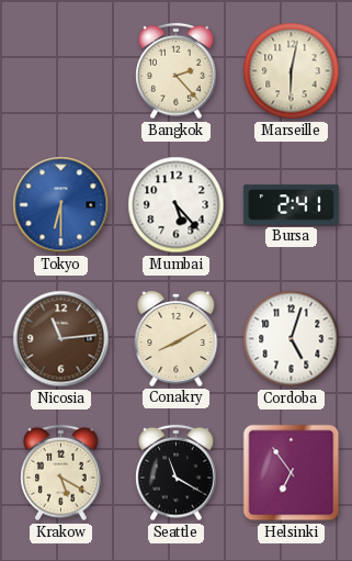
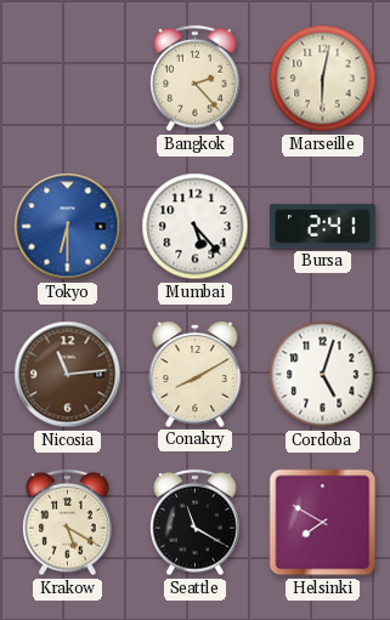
Helsinki: 6:54 -> 7:50
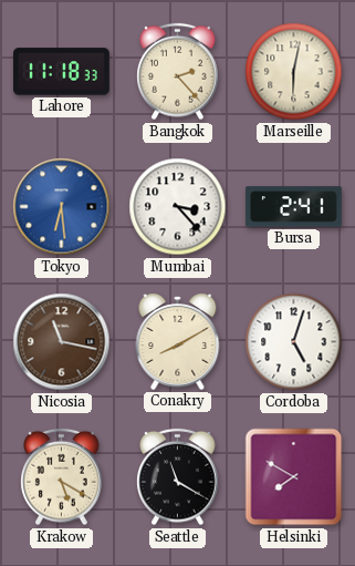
Lahore: none -> 11:18
Tokyo: 6:30 -> 6:29
Mumbai: 5:23 -> 3:23
Nicosia: 11:14 -> 11:17
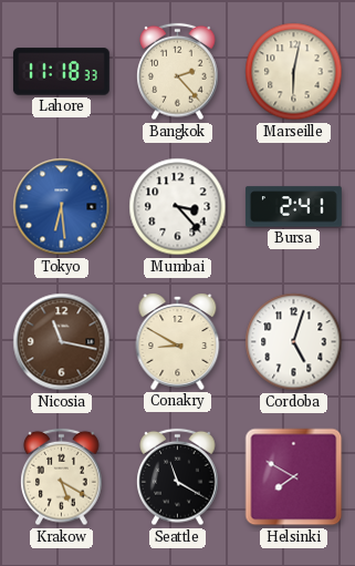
Conakry: 8:10 -> 8:50
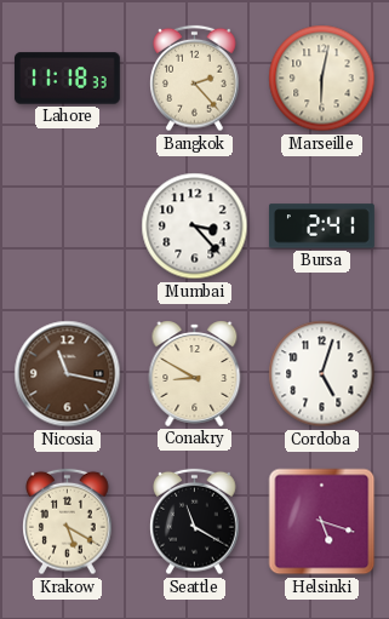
Tokyo: 6:29 -> none
Helsinki: 7:50 -> 5:18
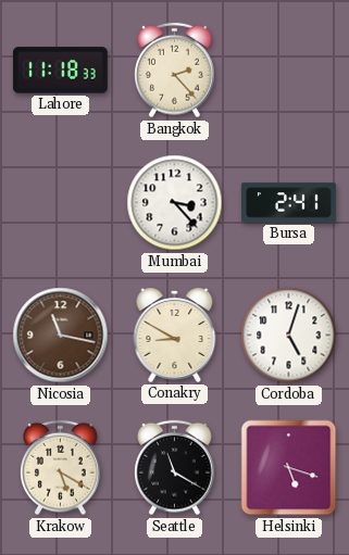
Marseille: 6:02 -> none
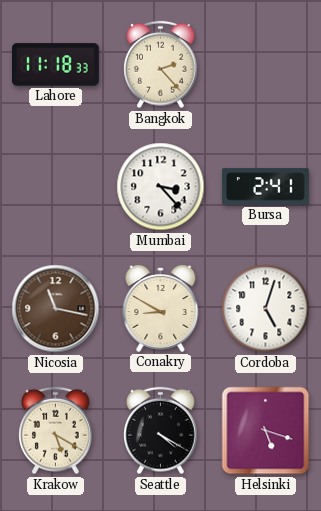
Seattle: 11:20 -> 4:20
